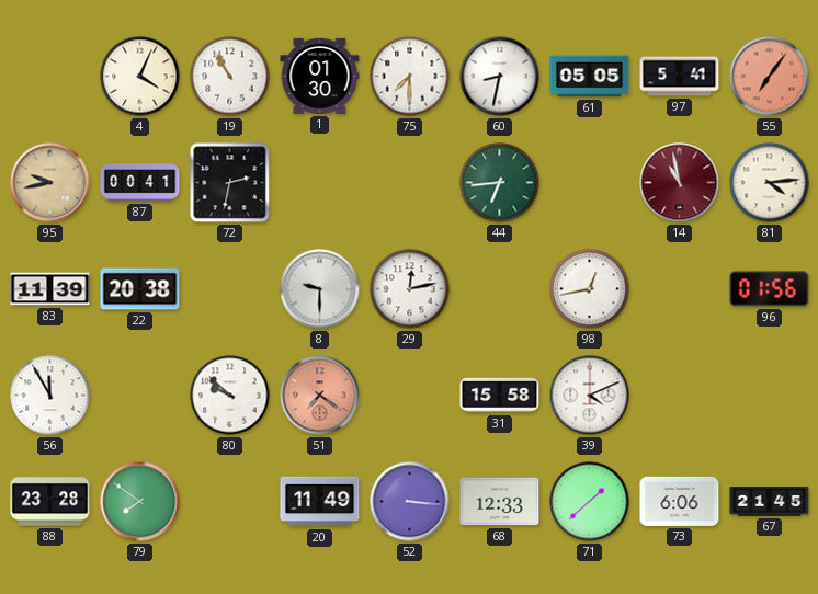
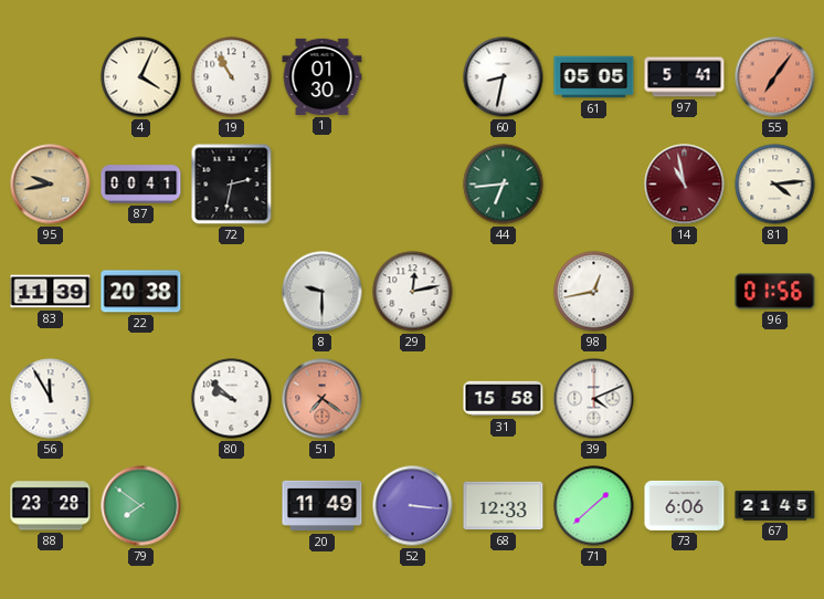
75: 7:30 -> none
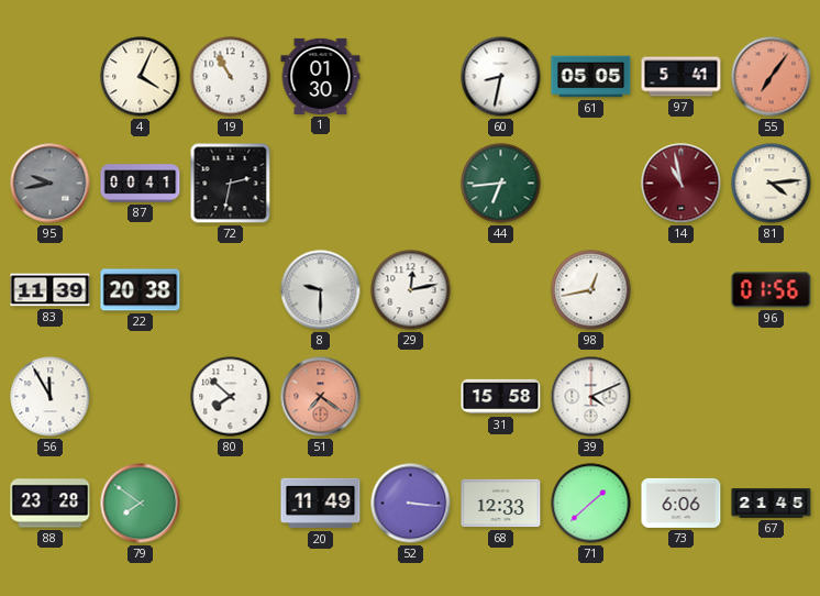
95 dial: champagne -> grey
80: 9:52 -> 7:52
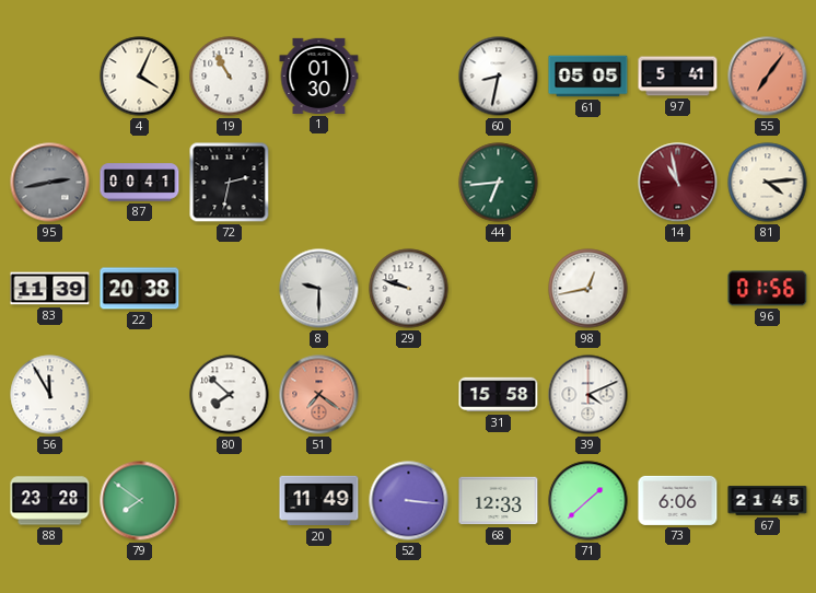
95: 9:43 -> 2:43
29: 12:13 -> 9:48
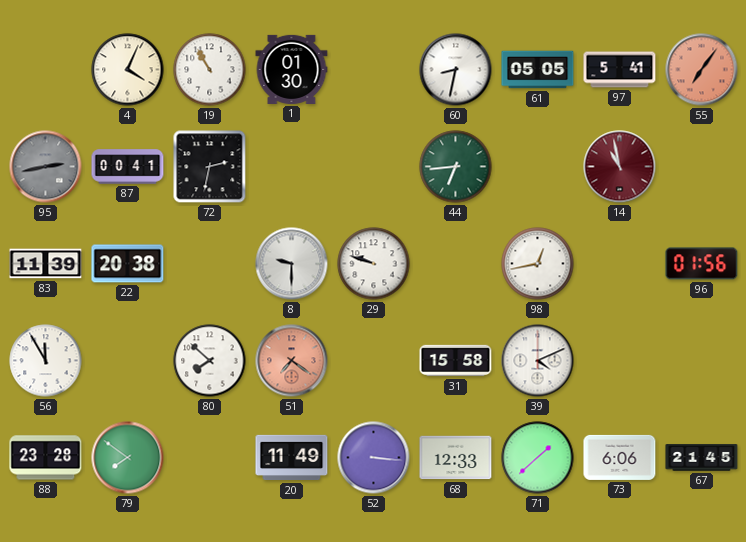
81: 4:14 -> none
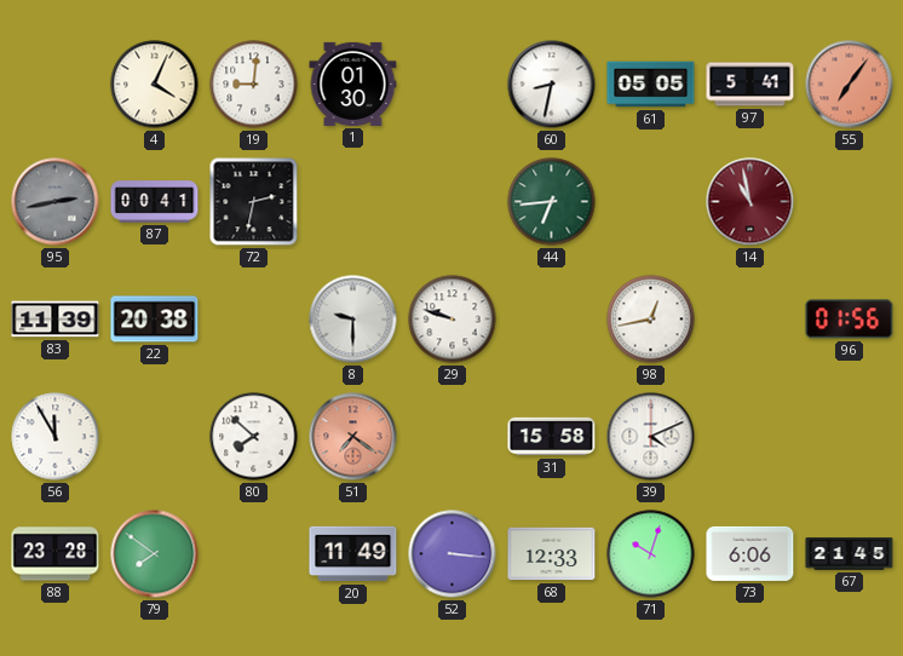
19: 10:55 -> 9:01
71: 1:38 -> 10:03
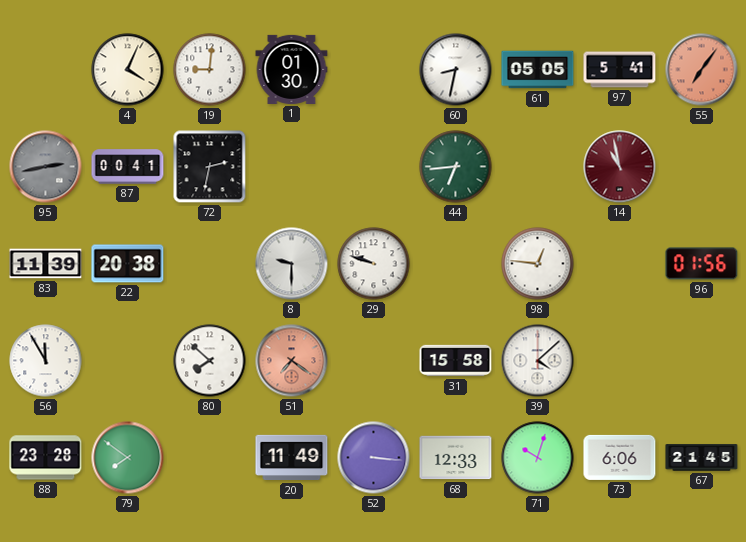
98: 12:43 -> 12:46
39: 4:11 -> 4:08
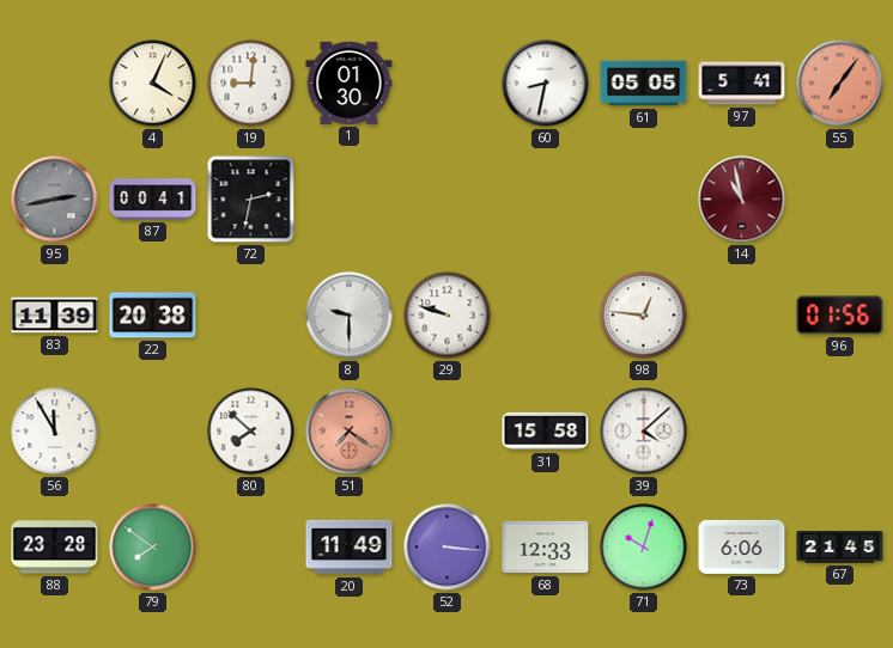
44: 6:44 -> none
